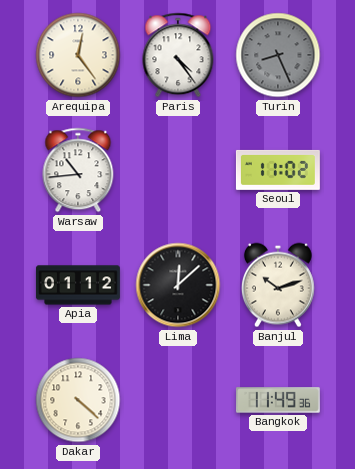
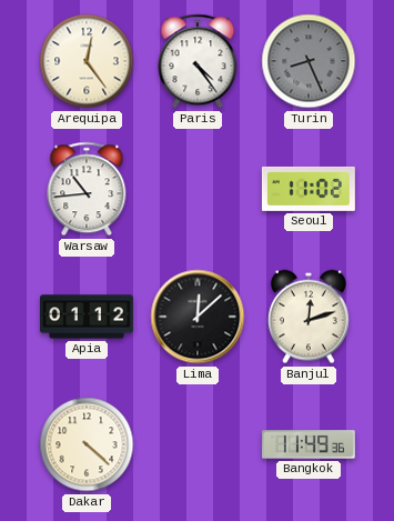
Banjul: 10:12 -> 12:12
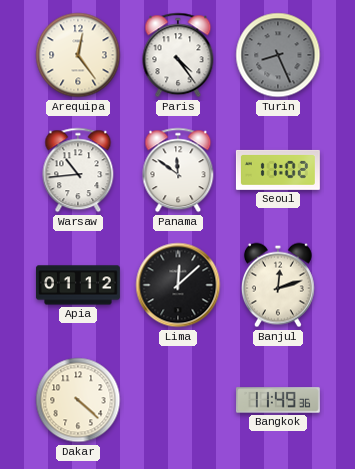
Panama: none -> 11:51
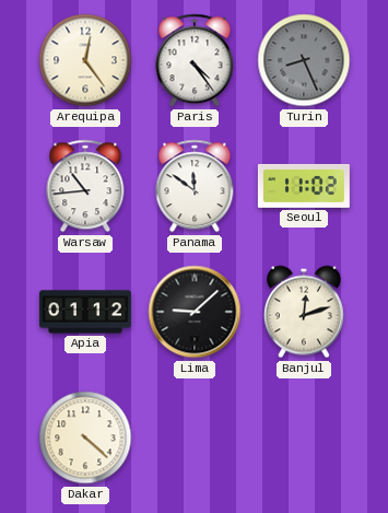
Lima: 12:08 -> 9:08
Bangkok: 11:49 -> none
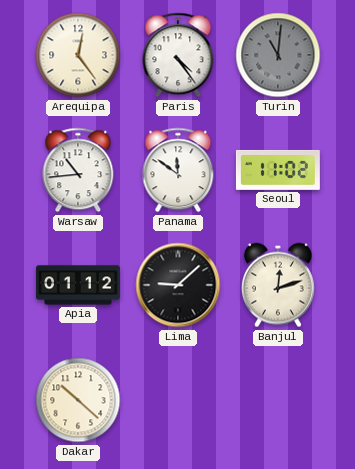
Turin: 8:26 -> 11:01
Dakar: 4:22 -> 10:22
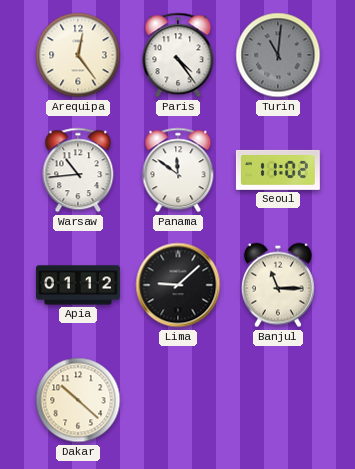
Banjul: 12:12 -> 11:15
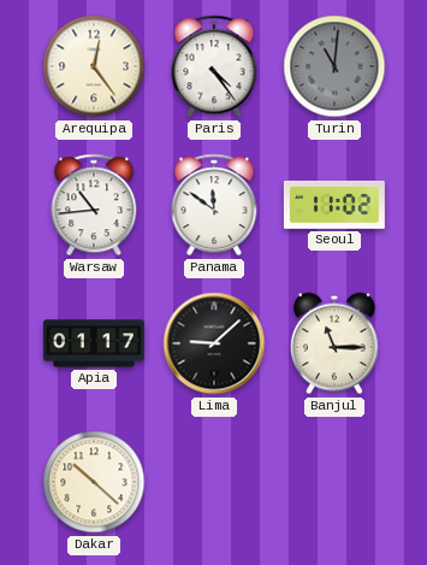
Apia: 01:12 -> 01:17
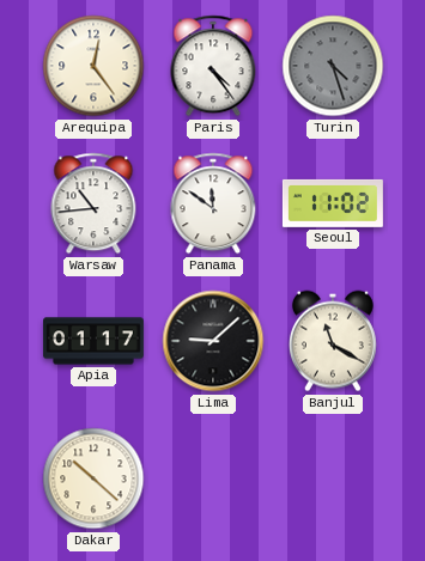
Turin: 11:01 -> 4:27
Banjul: 11:15 -> 11:20
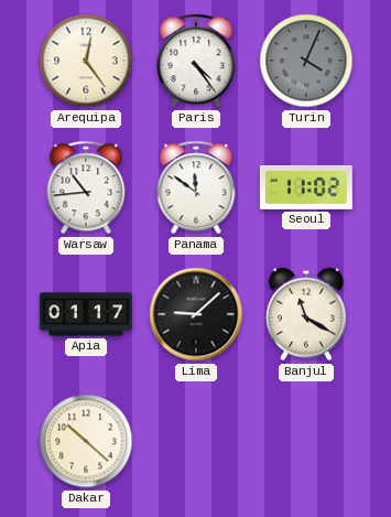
Turin: 4:27 -> 4:04
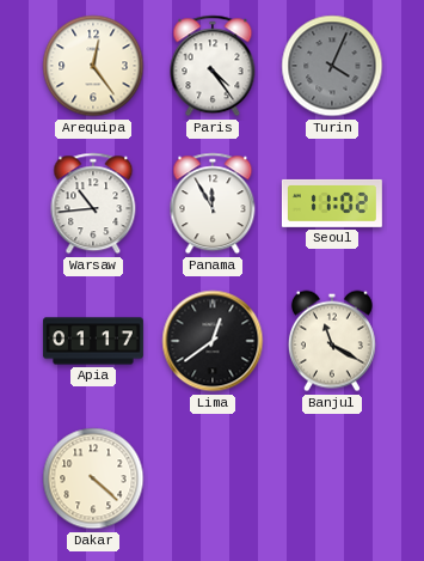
Panama: 11:51 -> 11:55
Lima: 9:08 -> 12:39
Dakar: 10:22 -> 4:22
